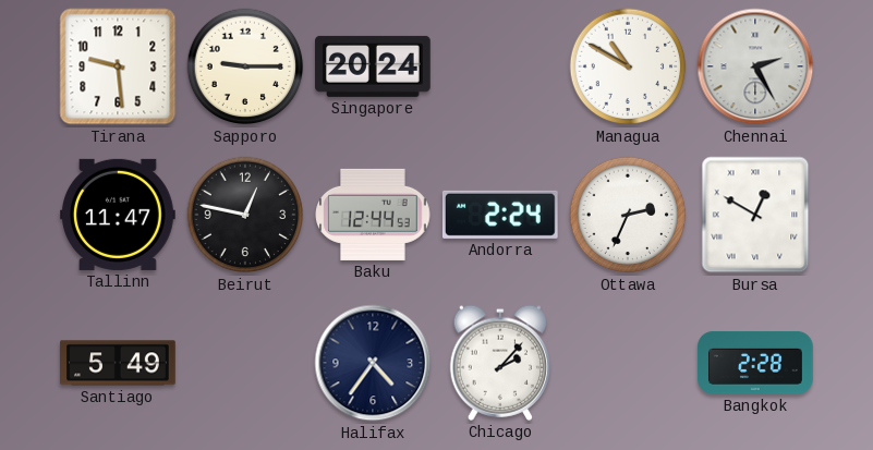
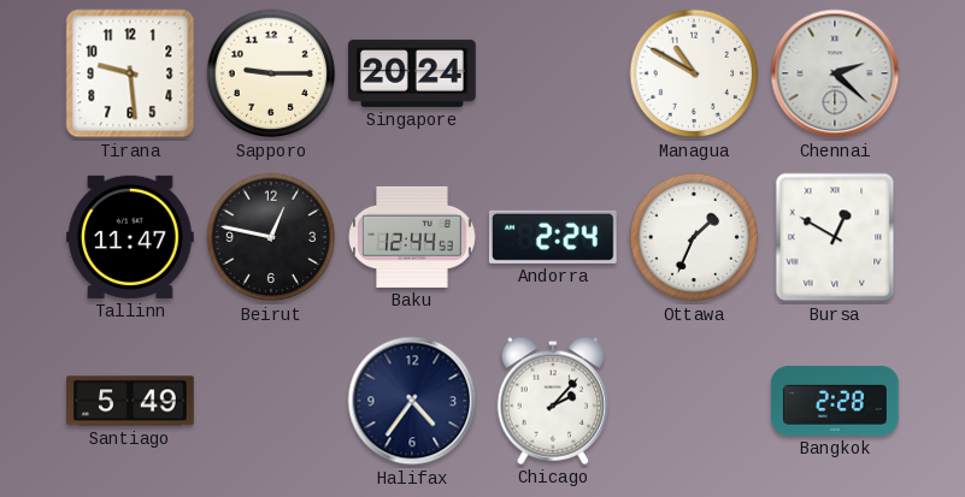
Chennai: 2:25 -> 2:22
Ottawa: 2:34 -> 1:34
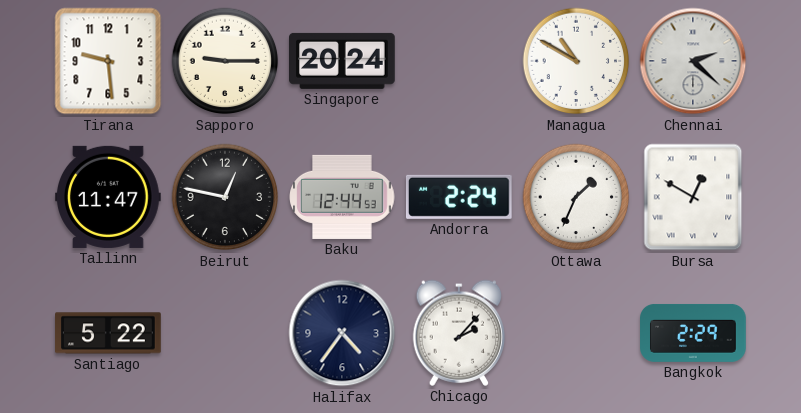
Santiago: 5:49 -> 5:22
Bangkok: 2:28 -> 2:29
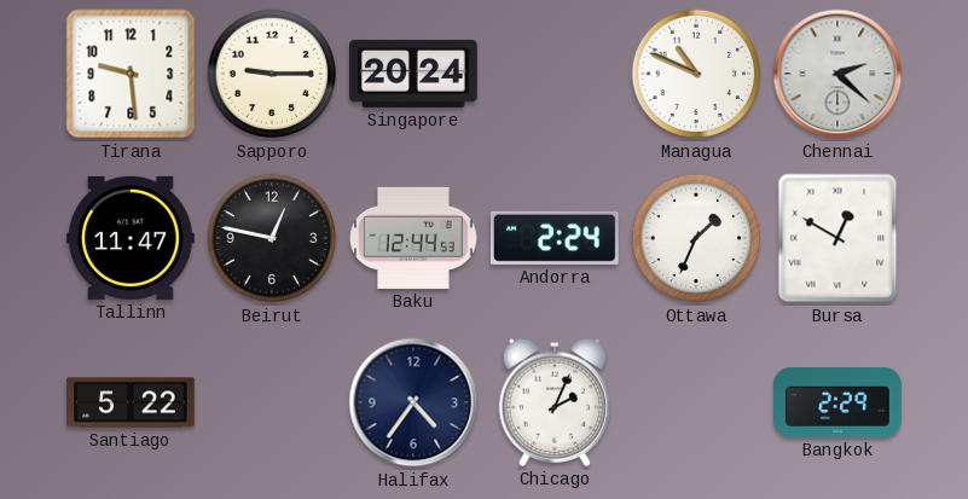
Managua: 10:50 -> 10:49
Chicago: 2:07 -> 2:04
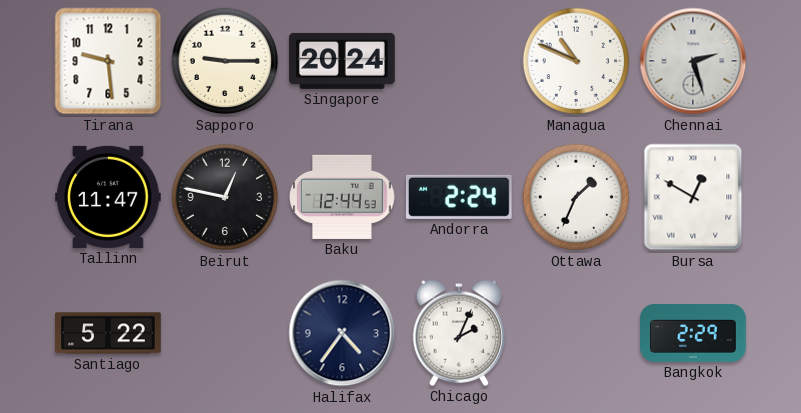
Chennai: 2:22 -> 2:27
